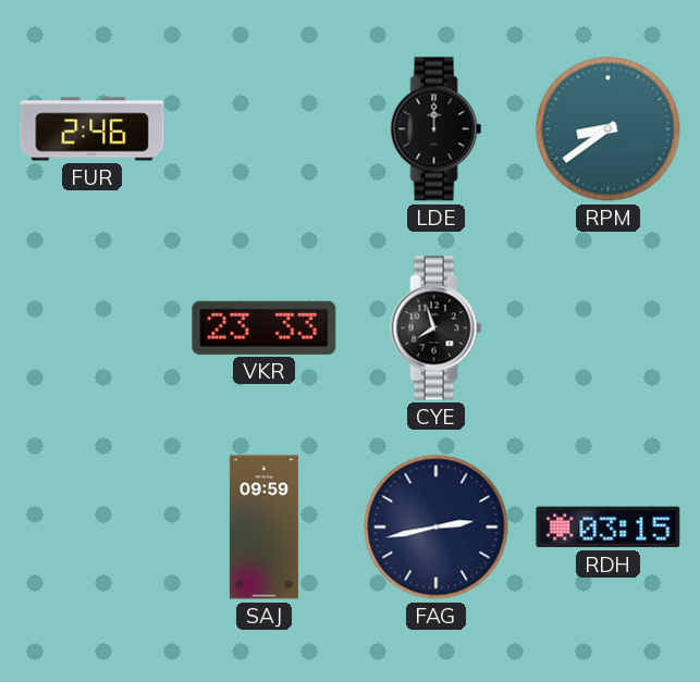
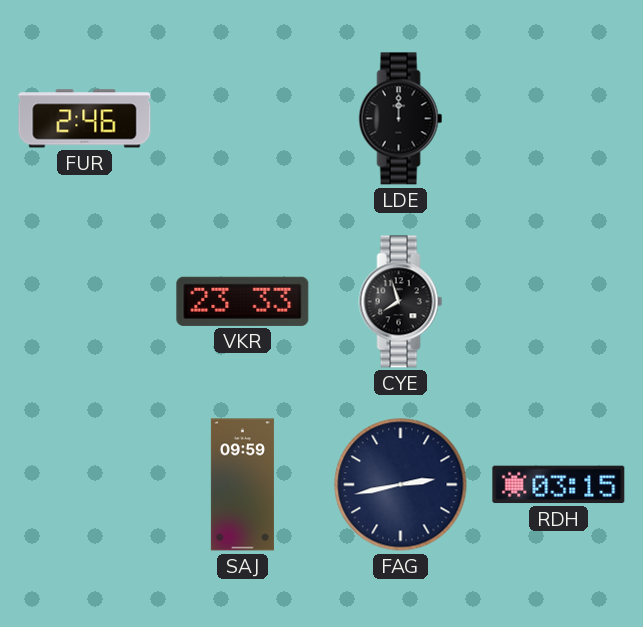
RPM: 8:39 -> none
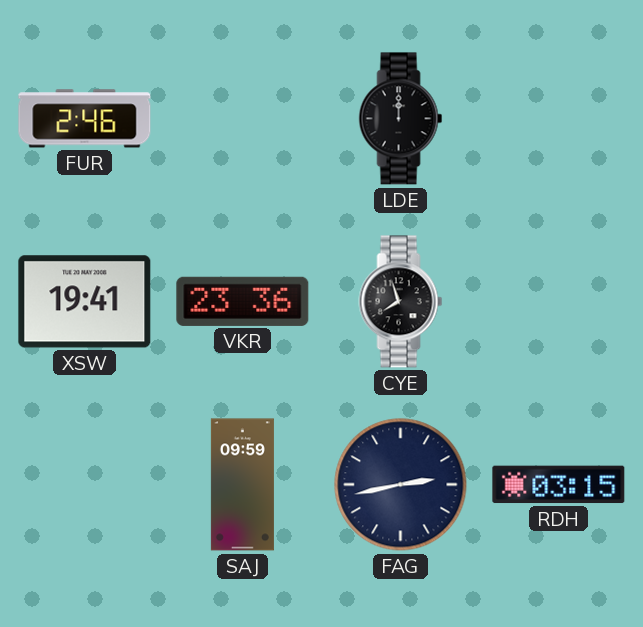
XSW: none -> 19:41
VKR: 23:33 -> 23:36
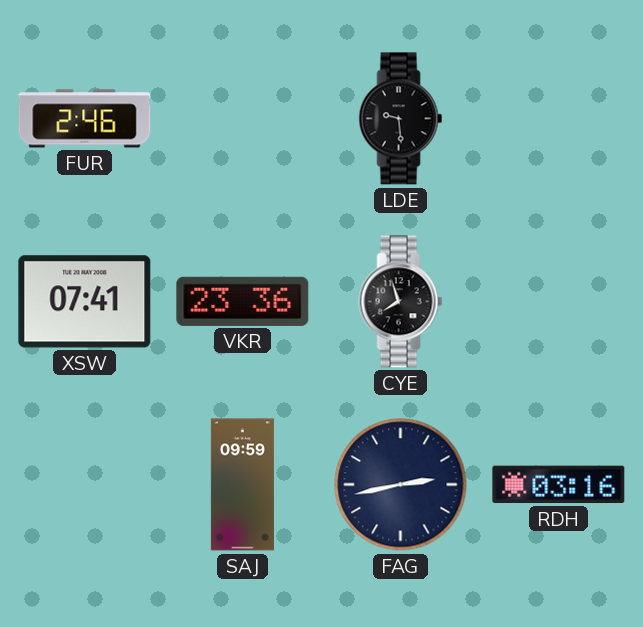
LDE: 12:00 -> 9:29
XSW: 19:41 -> 07:41
RDH: 03:15 -> 03:16
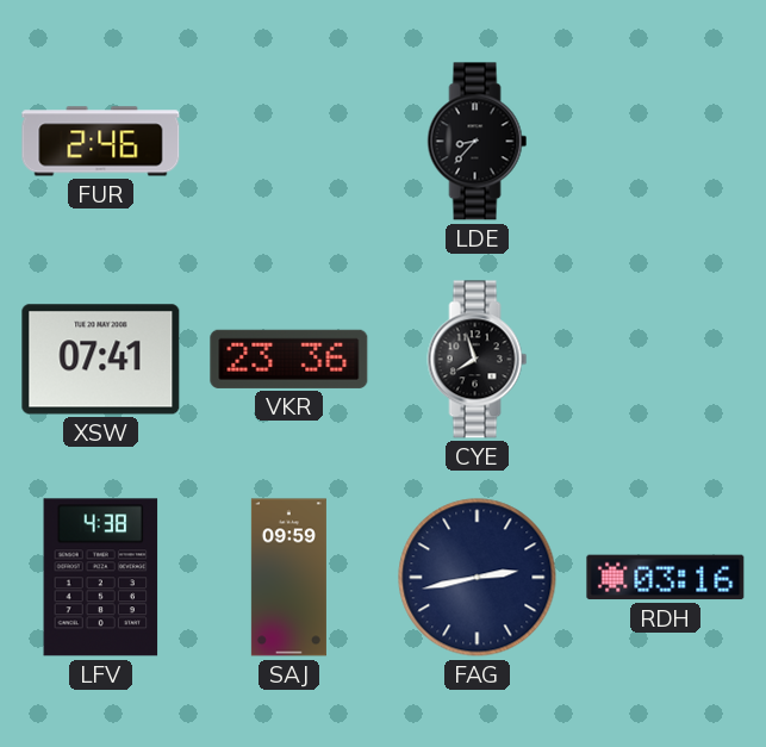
LDE: 9:29 -> 8:37
LFV: none -> 4:38
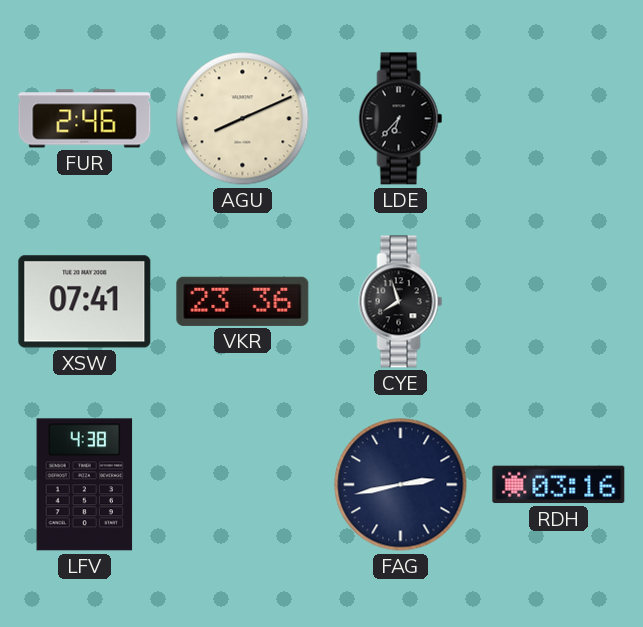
AGU: none -> 8:11
LDE: 8:37 -> 6:37
SAJ: 09:59 -> none
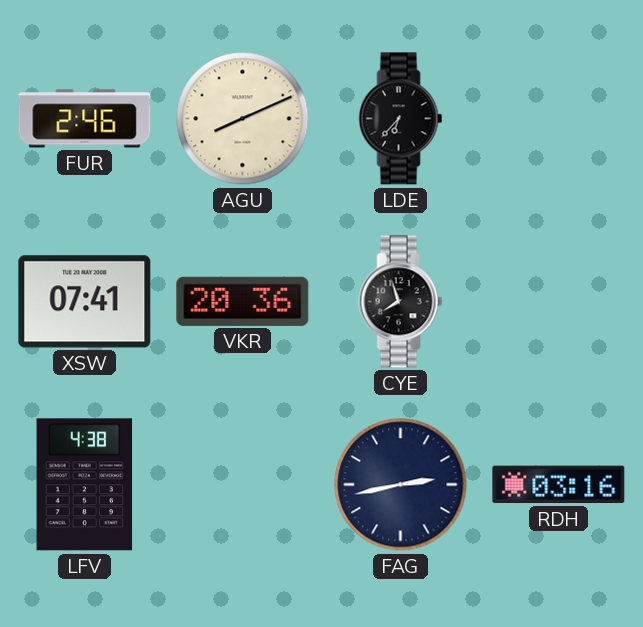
VKR: 23:36 -> 20:36
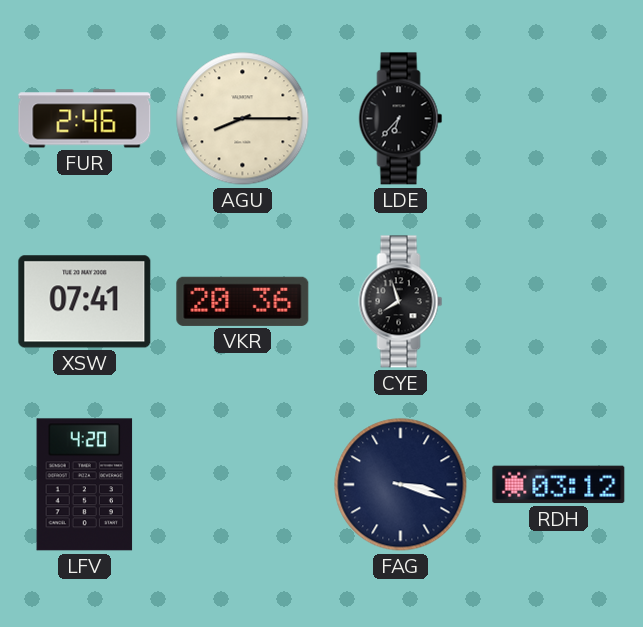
AGU: 8:11 -> 8:15
LFV: 4:38 -> 4:20
FAG: 2:43 -> 3:18
RDH: 03:16 -> 03:12
